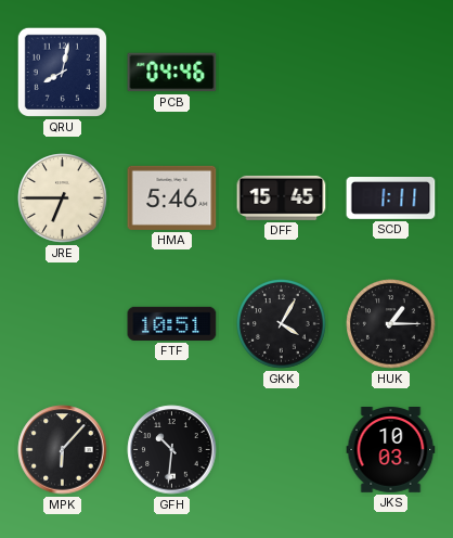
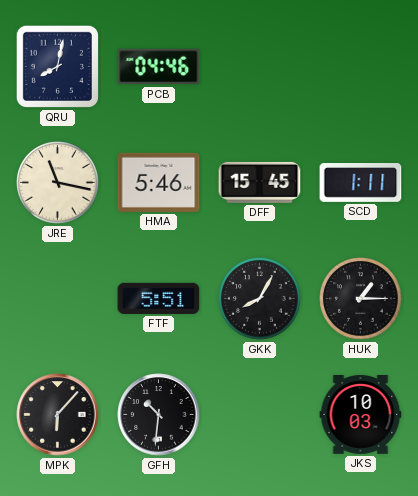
JRE: 6:45 -> 11:17
FTF: 10:51 -> 5:51
GKK: 4:05 -> 8:05
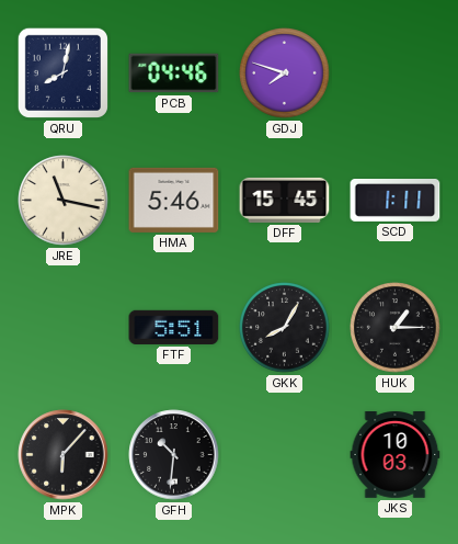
GDJ: none -> 7:48
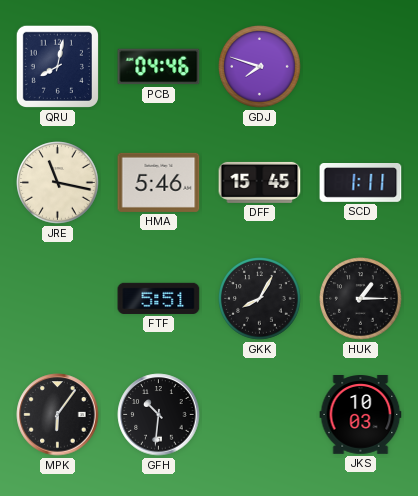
MPK: 6:07 -> 6:06
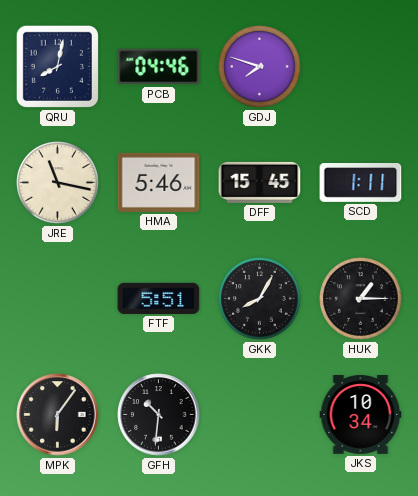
JKS: 10:03 -> 10:34
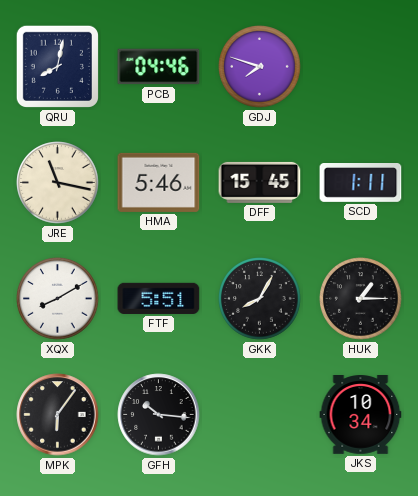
XQX: none -> 8:10
GFH: 10:31 -> 10:16
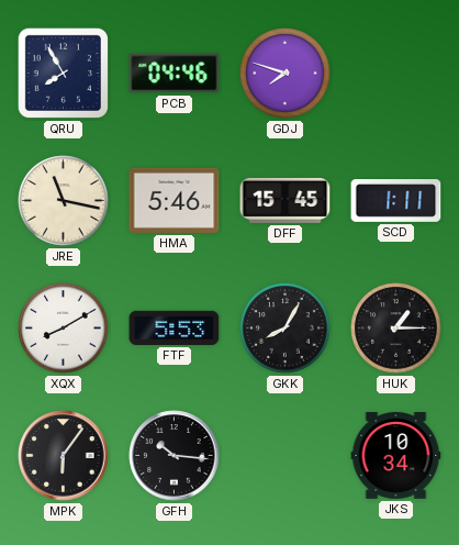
QRU: 8:02 -> 7:55
FTF: 5:51 -> 5:53
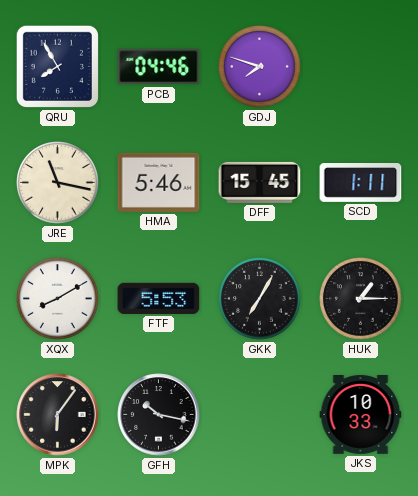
GKK: 8:05 -> 7:05
GFH: 10:16 -> 10:17
JKS: 10:34 -> 10:33
